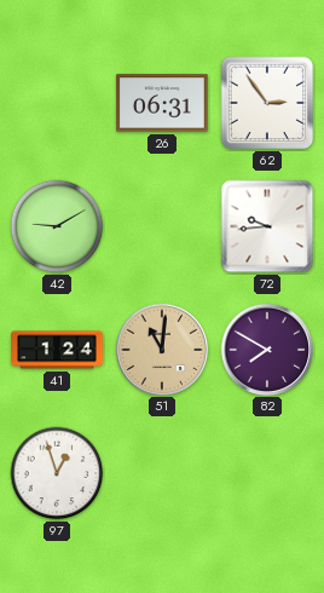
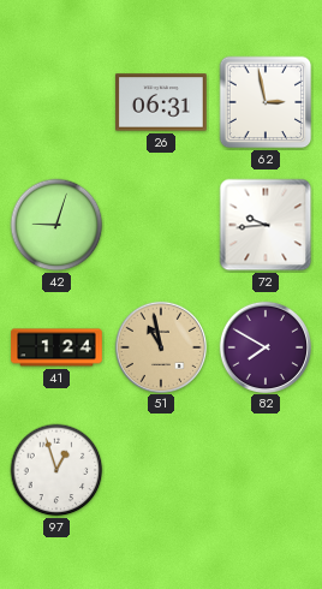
62: 2:54 -> 2:58
42: 9:10 -> 9:03
51: 11:01 -> 10:58
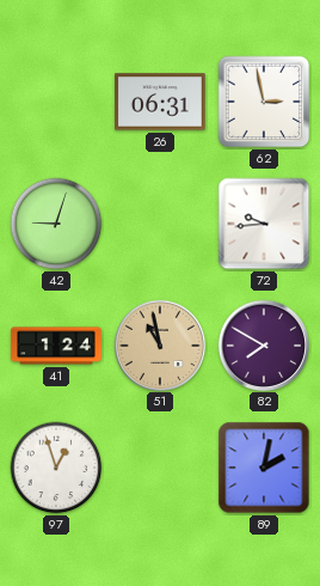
89: none -> 2:02
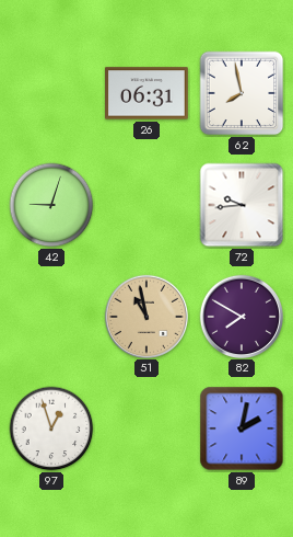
62: 2:58 -> 7:58
41: 1:24 -> none
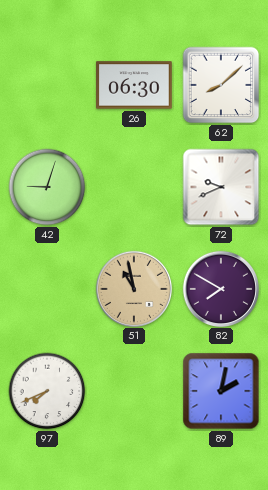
26: 06:31 -> 06:30
62: 7:58 -> 8:08
72: 9:44 -> 9:41
97: 12:57 -> 7:41
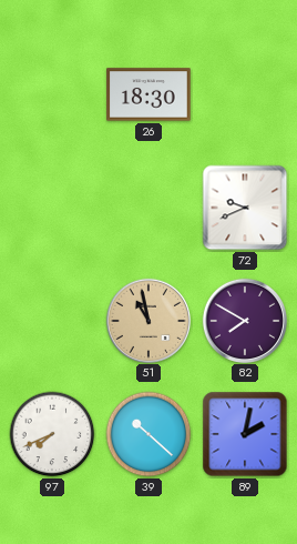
26: 06:30 -> 18:30
62: 8:08 -> none
42: 9:03 -> none
39: none -> 10:22
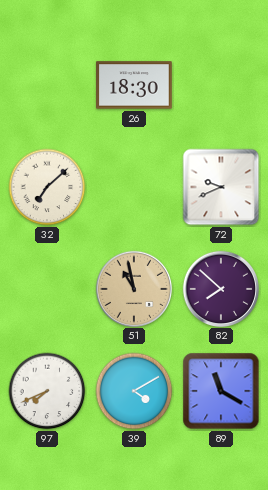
32: none -> 7:08
82: 7:50 -> 7:52
39: 10:22 -> 4:10
89: 2:02 -> 11:20
